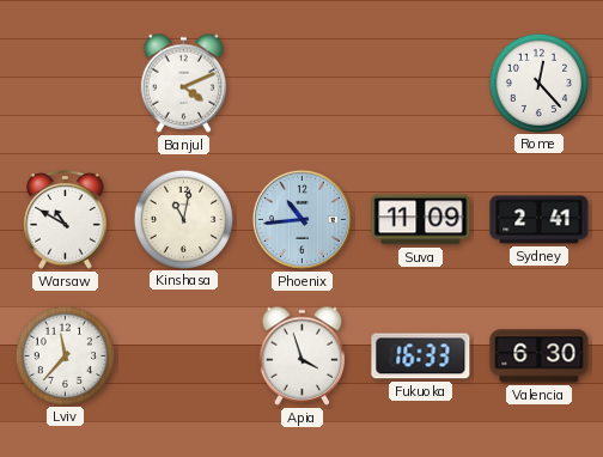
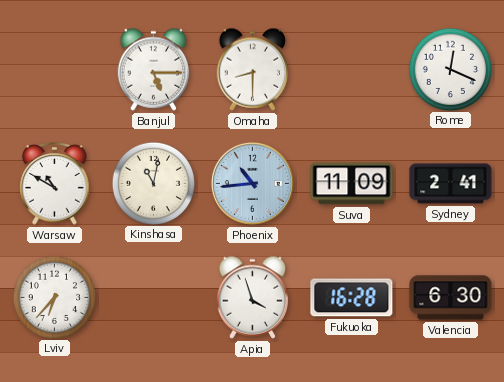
Banjul: 4:11 -> 5:15
Omaha: none -> 8:30
Rome: 12:23 -> 12:19
Lviv: 11:37 -> 6:37
Fukuoka: 16:33 -> 16:28
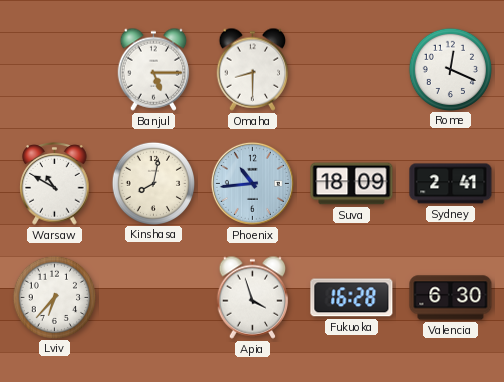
Kinshasa: 11:02 -> 8:02
Suva: 11:09 -> 18:09
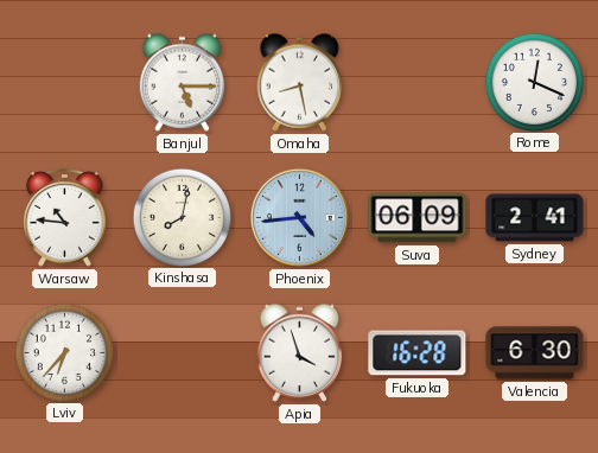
Omaha: 8:30 -> 8:28
Warsaw: 10:50 -> 10:46
Phoenix: 10:44 -> 4:44
Suva: 18:09 -> 06:09
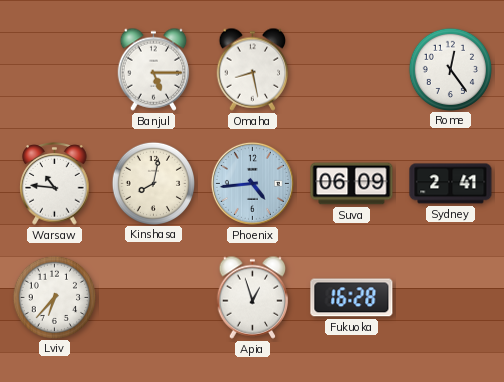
Rome: 12:19 -> 12:24
Apia: 3:57 -> 12:57
Valencia: 6:30 -> none
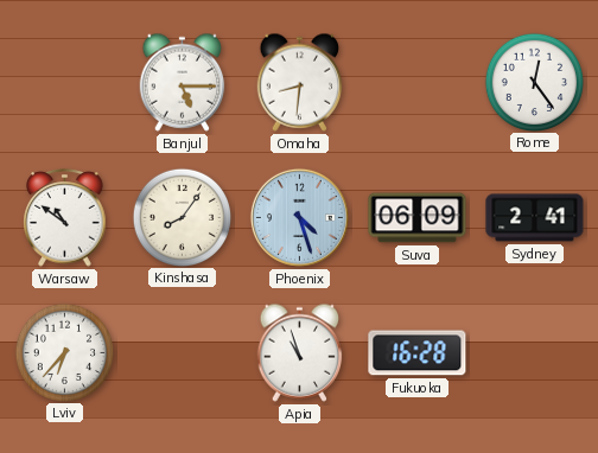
Omaha: 8:28 -> 8:31
Warsaw: 10:46 -> 10:51
Kinshasa: 8:02 -> 8:06
Phoenix: 4:44 -> 4:27
Apia: 12:57 -> 10:57
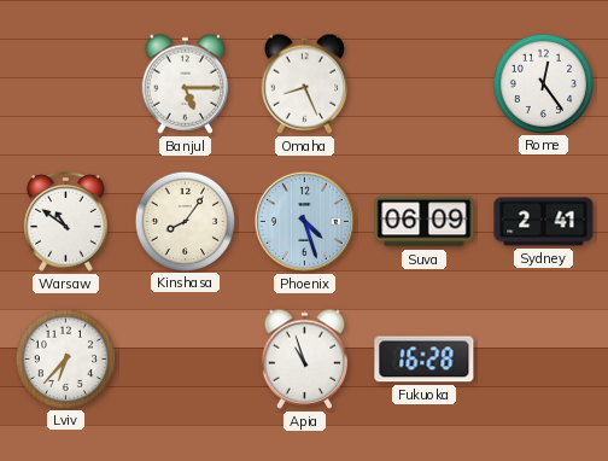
Omaha: 8:31 -> 8:26
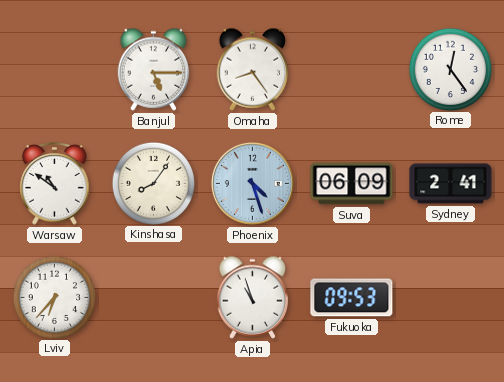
Omaha: 8:26 -> 8:24
Fukuoka: 16:28 -> 09:53
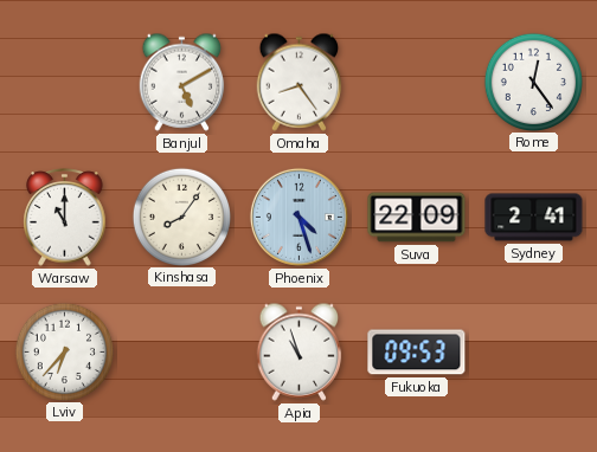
Banjul: 5:15 -> 5:10
Warsaw: 10:51 -> 11:00
Suva: 06:09 -> 22:09
